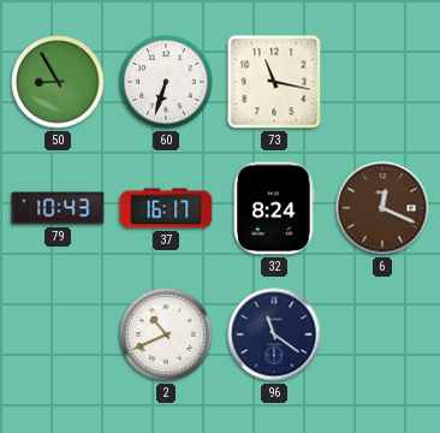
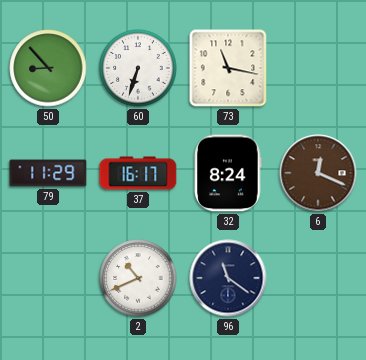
50: 8:55 -> 8:53
79: 10:43 -> 11:29
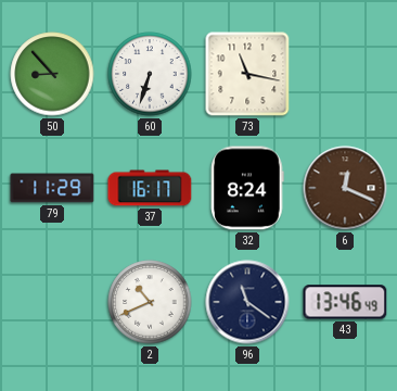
43: none -> 13:46
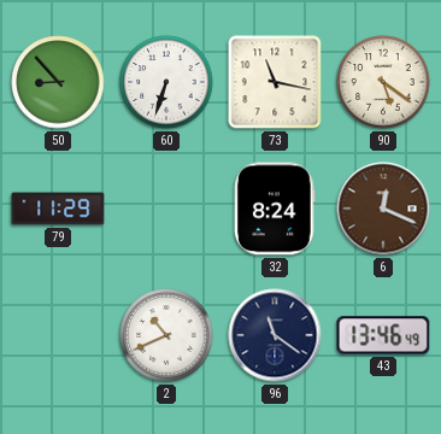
90: none -> 5:21
37: 16:17 -> none
